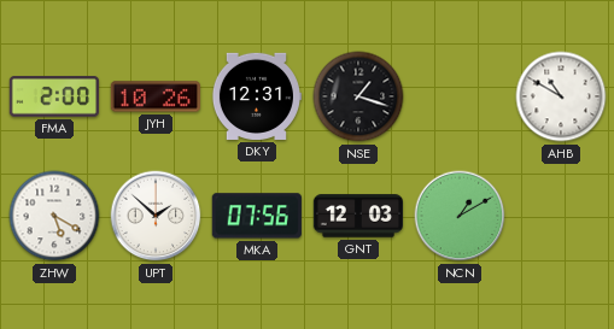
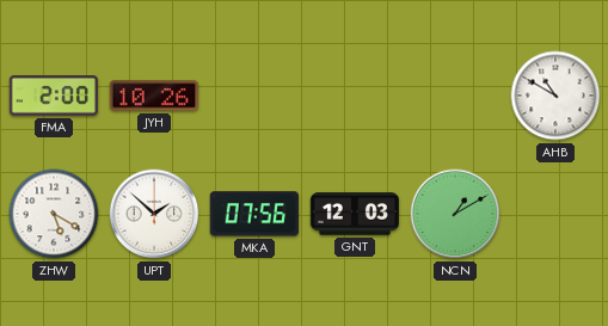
DKY: 12:31 -> none
NSE: 1:18 -> none
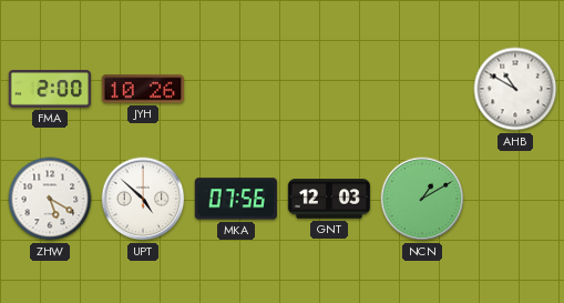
UPT: 1:52 -> 4:52
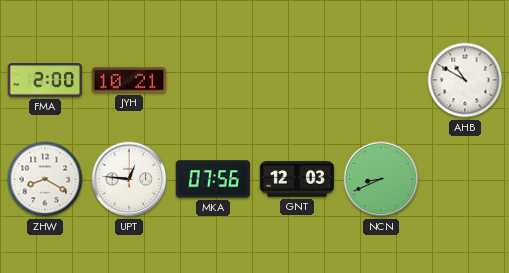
JYH: 10:26 -> 10:21
ZHW: 5:20 -> 8:20
UPT: 4:52 -> 12:46
NCN: 1:10 -> 8:41
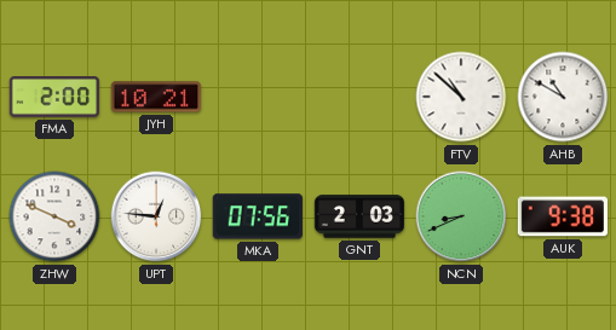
FTV: none -> 10:52
ZHW: 8:20 -> 3:49
GNT: 12:03 -> 2:03
AUK: none -> 9:38
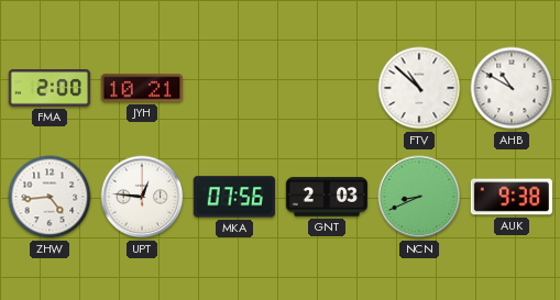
ZHW: 3:49 -> 4:44
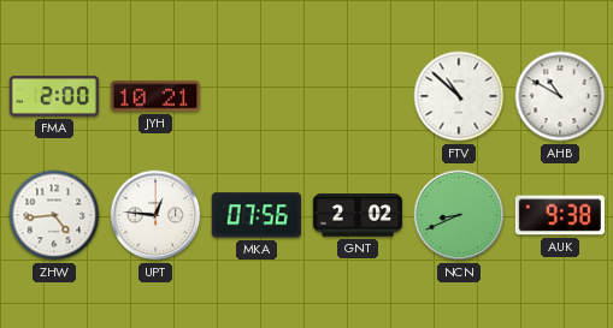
GNT: 2:03 -> 2:02
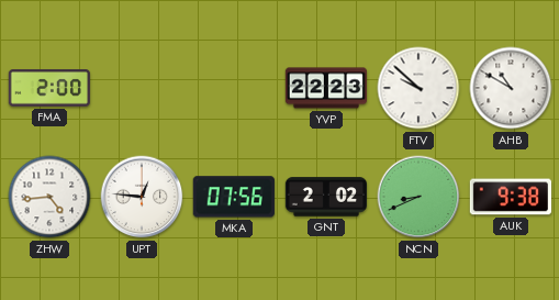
JYH: 10:21 -> none
YVP: none -> 22:23
FTV: 10:52 -> 9:52
